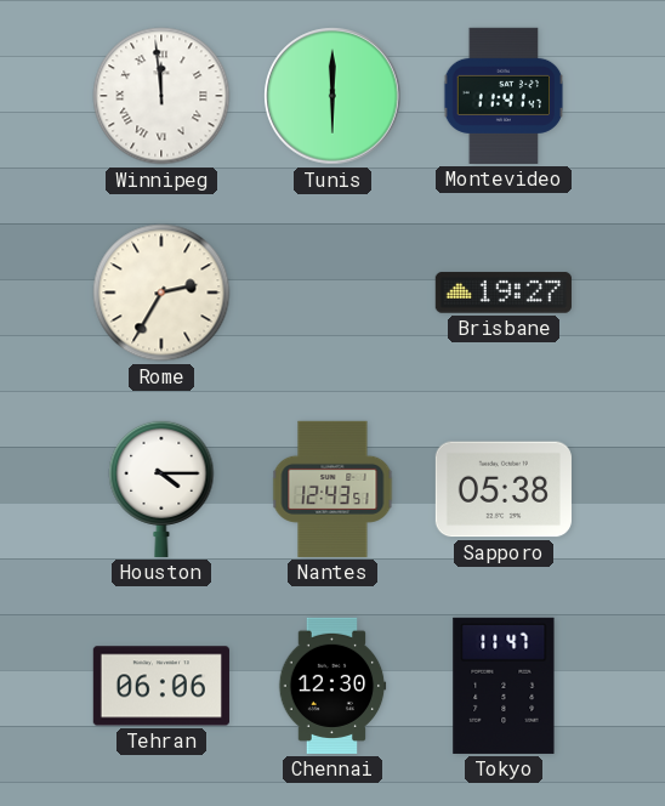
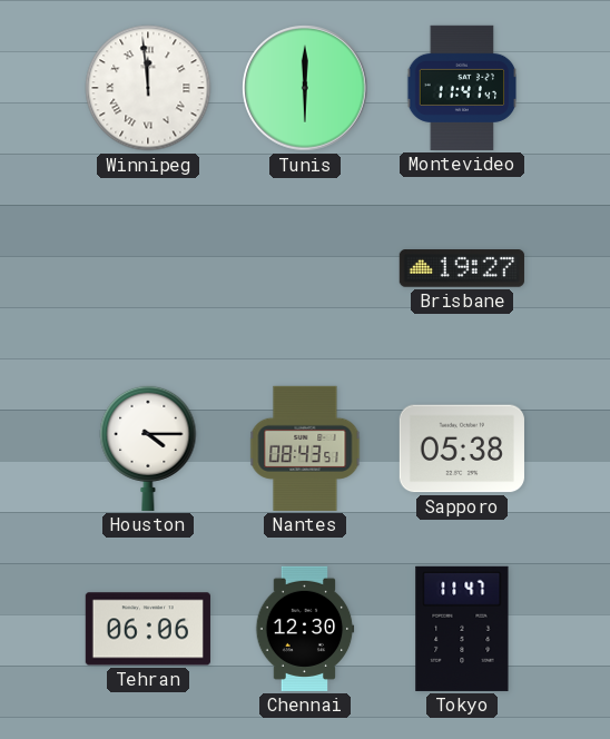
Rome: 2:35 -> none
Nantes: 12:43 -> 08:43
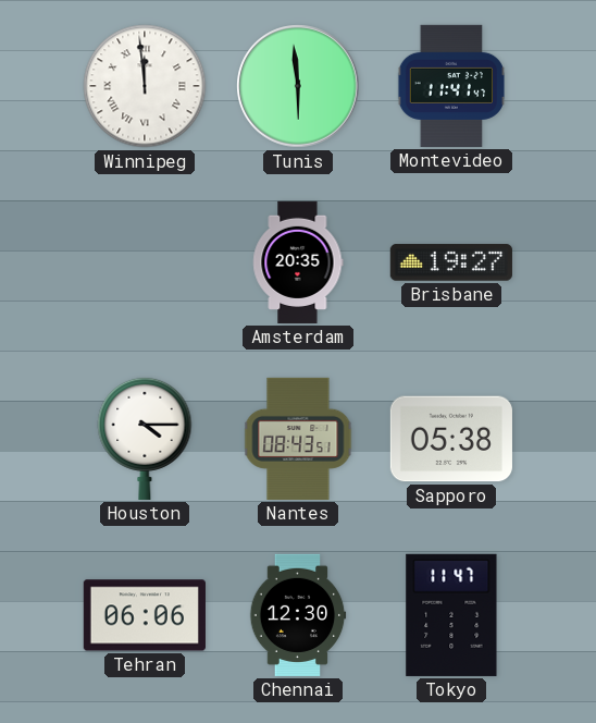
Tunis: 6:00 -> 5:59
Amsterdam: none -> 20:35
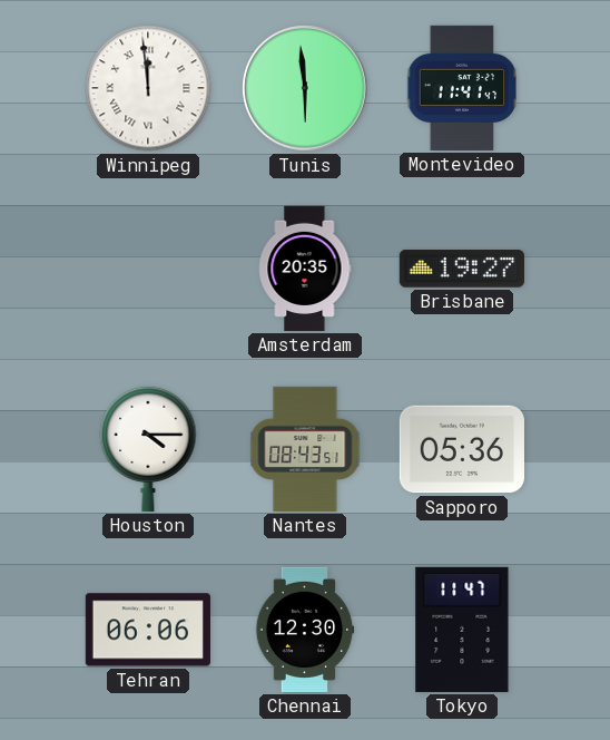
Sapporo: 05:38 -> 05:36
